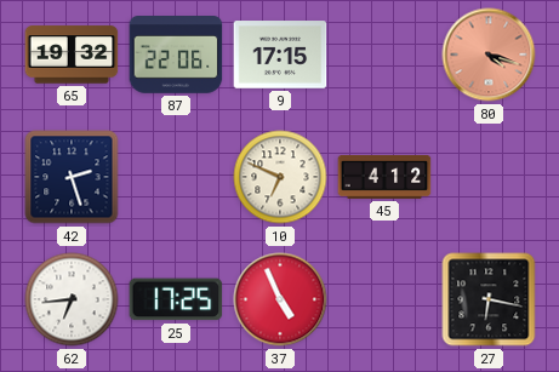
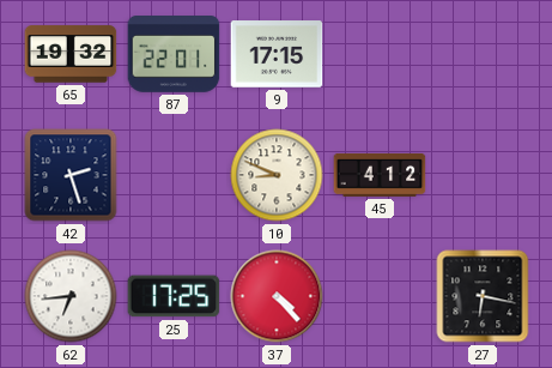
87: 22:06 -> 22:01
80: 4:18 -> none
10: 6:49 -> 8:49
37: 4:56 -> 4:23
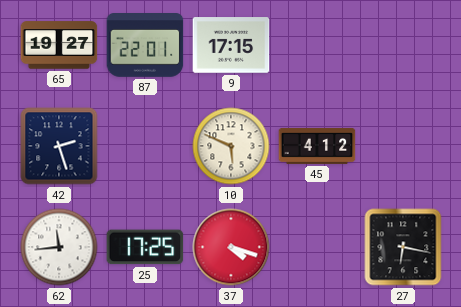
65: 19:32 -> 19:27
10: 8:49 -> 5:49
62: 6:44 -> 11:44
37: 4:23 -> 4:18
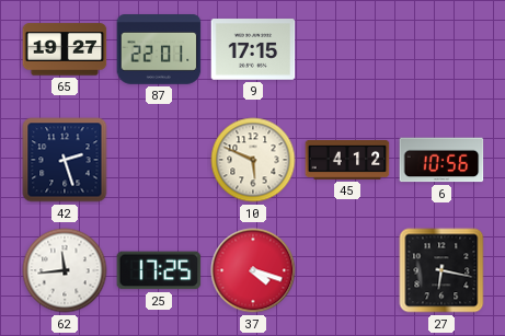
6: none -> 10:56
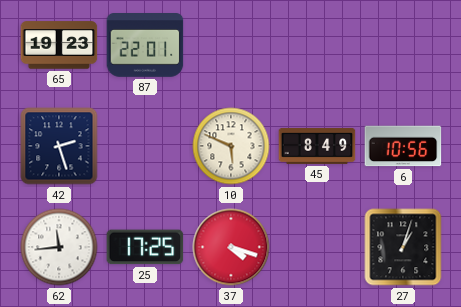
65: 19:27 -> 19:23
9: 17:15 -> none
45: 4:12 -> 8:49
27: 6:17 -> 1:03
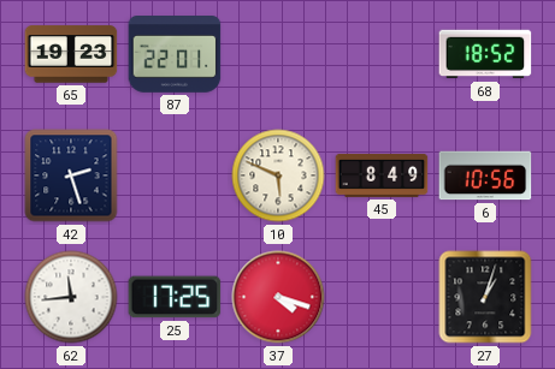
68: none -> 18:52
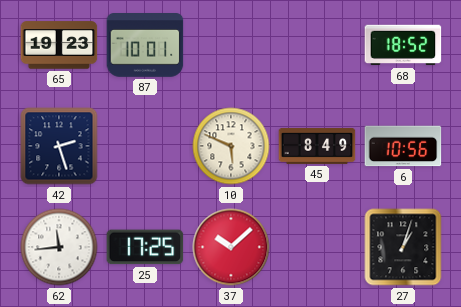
87: 22:01 -> 10:01
37: 4:18 -> 10:08
